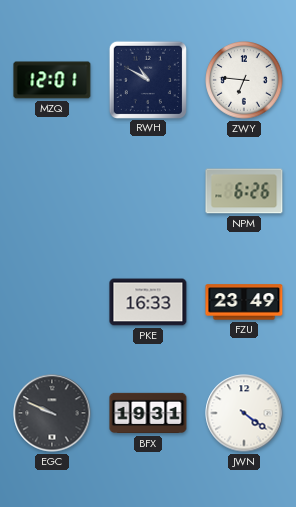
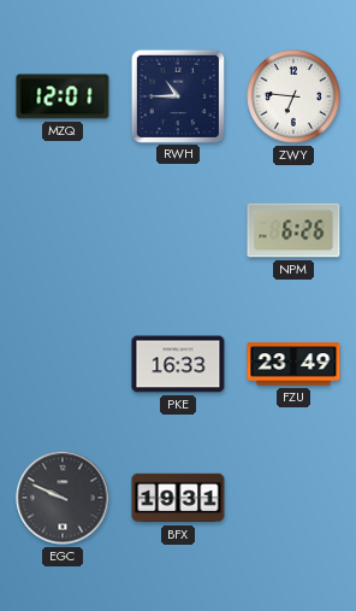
RWH: 10:50 -> 10:45
JWN: 4:21 -> none
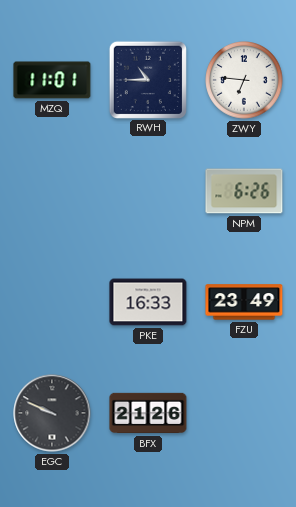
MZQ: 12:01 -> 11:01
BFX: 19:31 -> 21:26
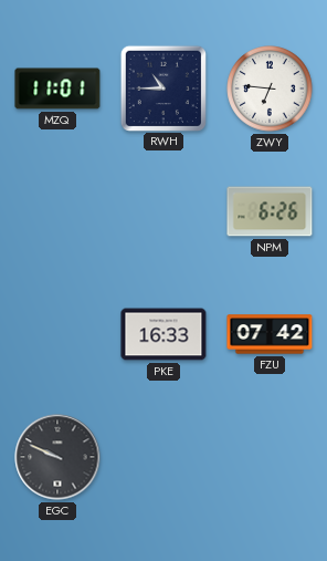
FZU: 23:49 -> 07:42
BFX: 21:26 -> none
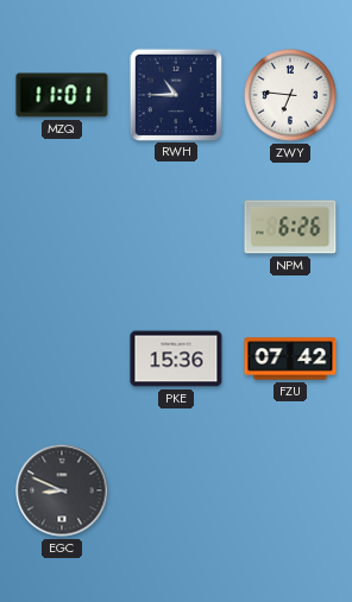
PKE: 16:33 -> 15:36
EGC: 9:49 -> 8:49
